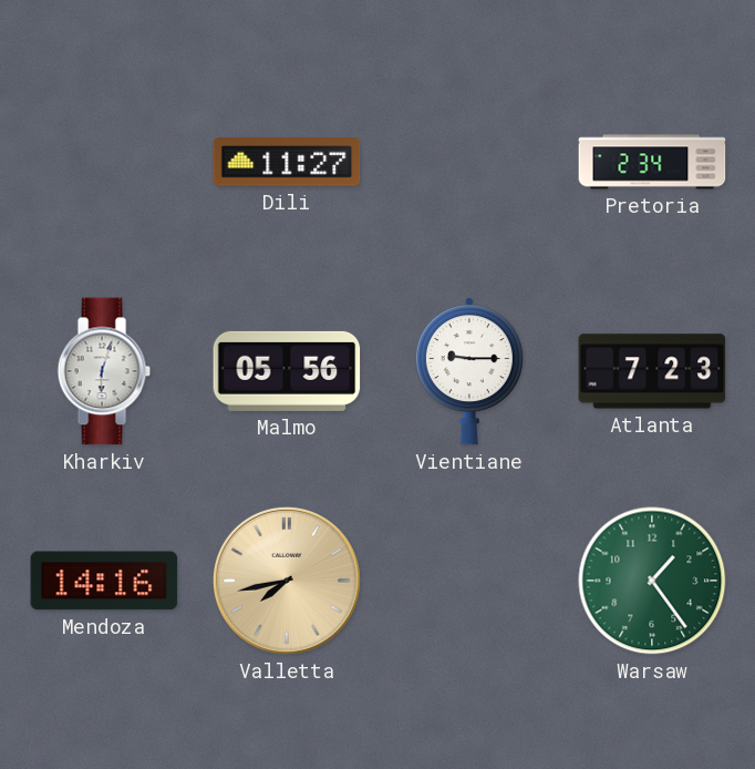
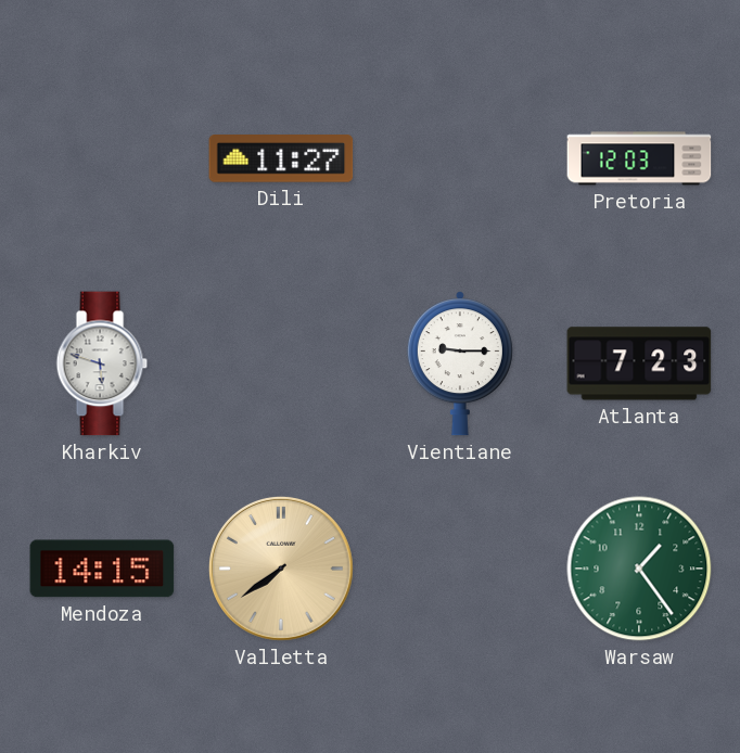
Pretoria: 2:34 -> 12:03
Kharkiv: 6:03 -> 5:48
Malmo: 05:56 -> none
Mendoza: 14:16 -> 14:15
Valletta: 7:43 -> 7:39
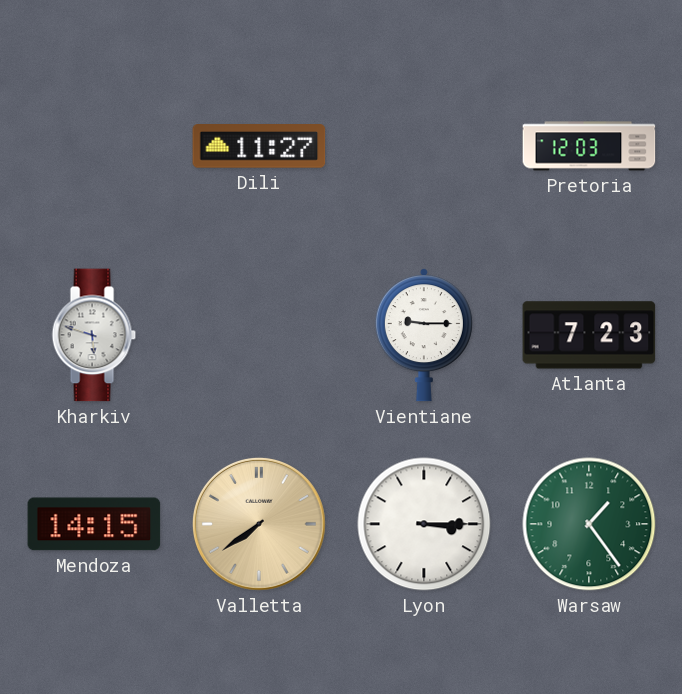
Lyon: none -> 3:15
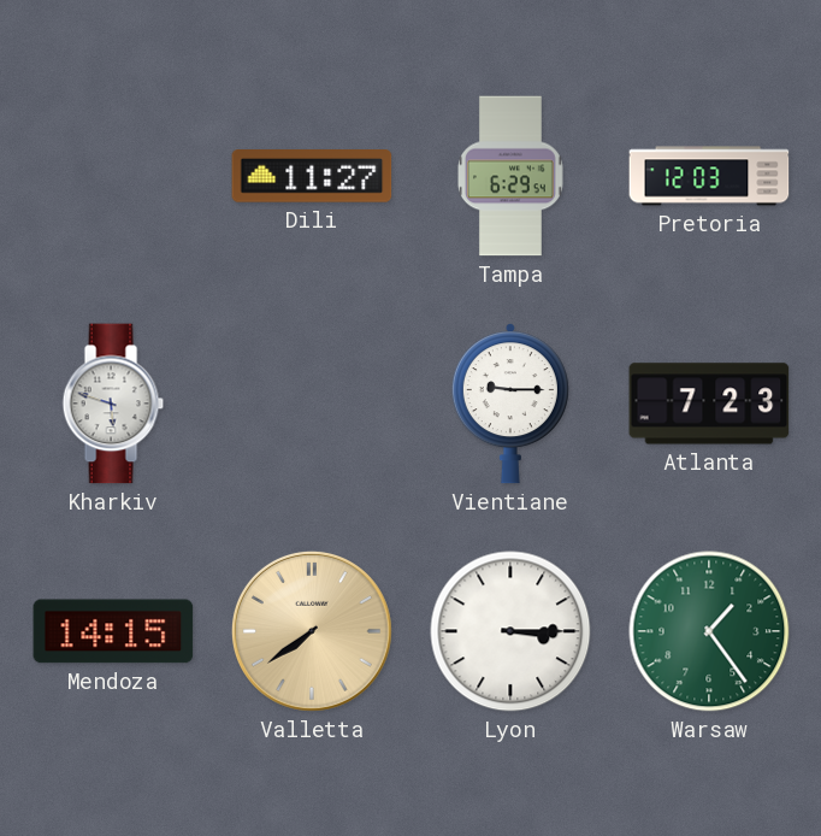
Tampa: none -> 6:29
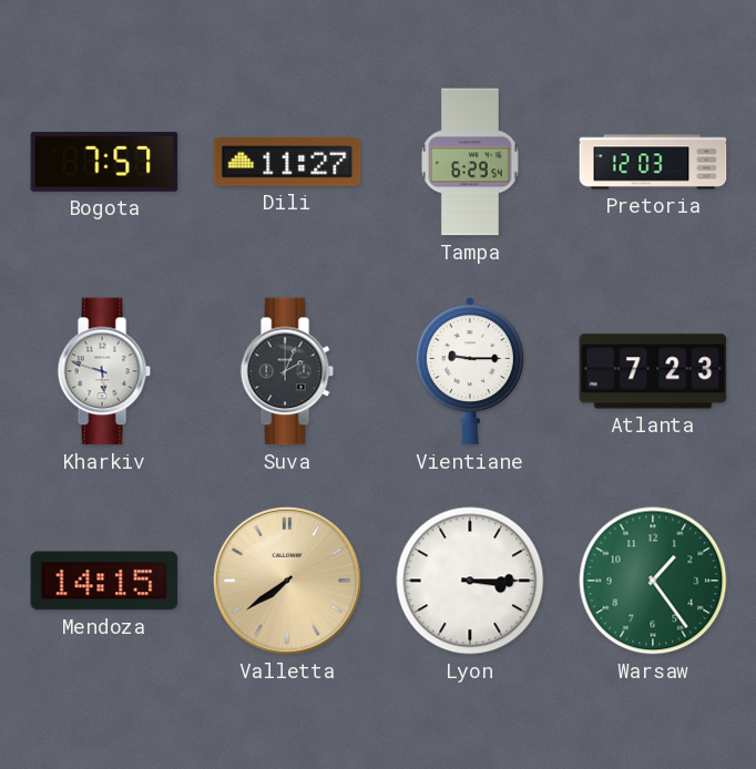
Bogota: none -> 7:57
Suva: none -> 2:04
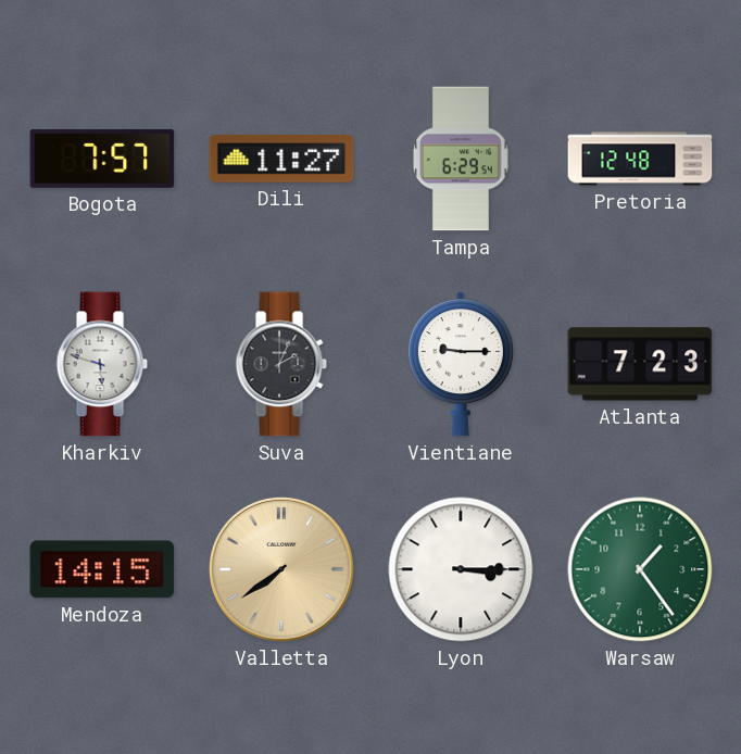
Pretoria: 12:03 -> 12:48
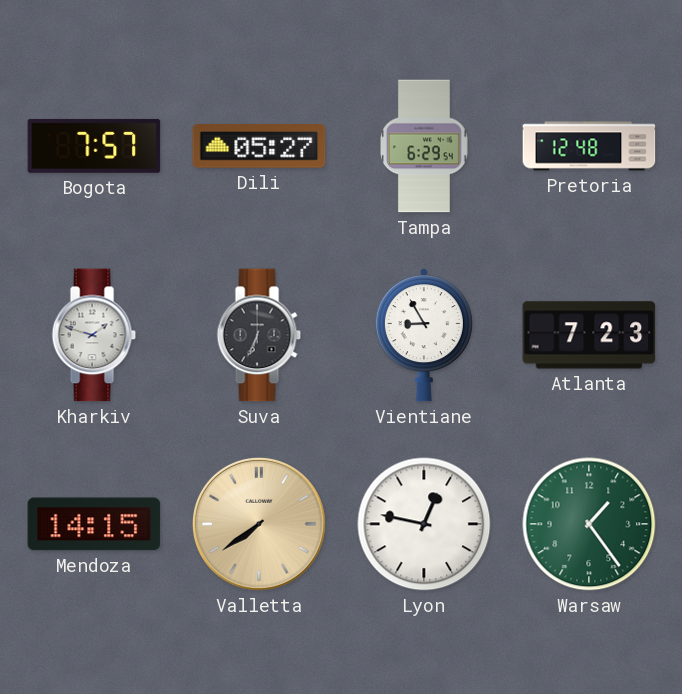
Dili: 11:27 -> 05:27
Kharkiv: 5:48 -> 1:48
Suva: 2:04 -> 6:34
Vientiane: 9:15 -> 8:55
Lyon: 3:15 -> 12:47
